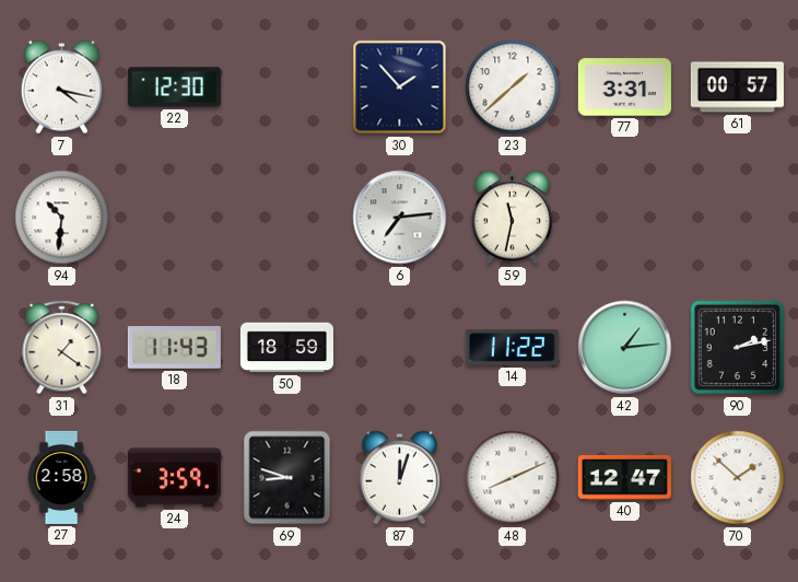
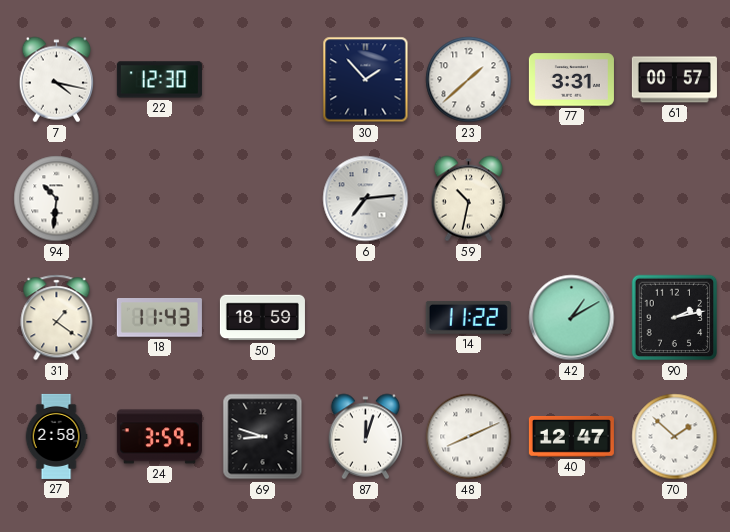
59: 11:32 -> 10:32
42: 1:14 -> 1:10
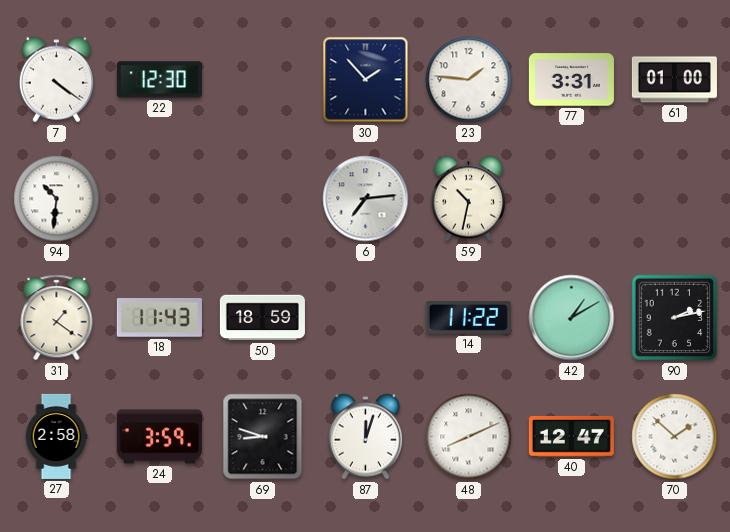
7: 4:17 -> 4:21
23: 1:38 -> 1:46
61: 00:57 -> 01:00
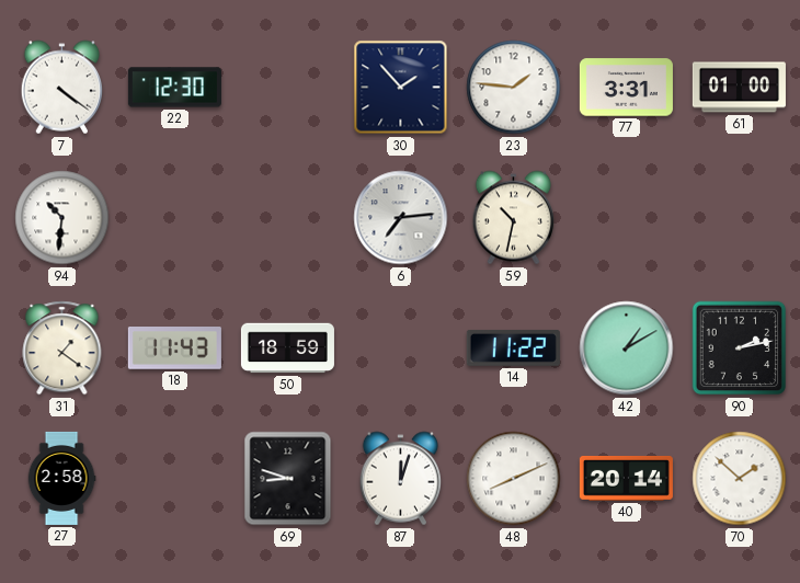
24: 3:59 -> none
40: 12:47 -> 20:14
